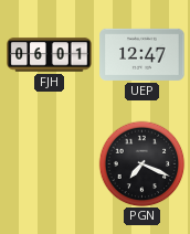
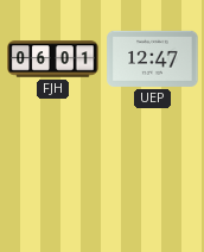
PGN: 7:19 -> none
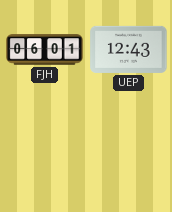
UEP: 12:47 -> 12:43
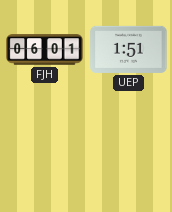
UEP: 12:43 -> 1:51
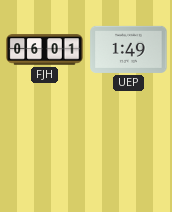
UEP: 1:51 -> 1:49
